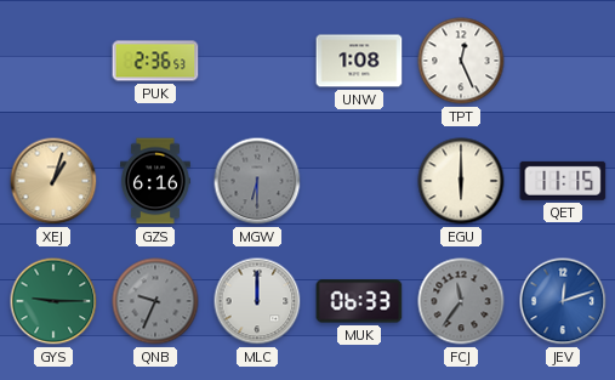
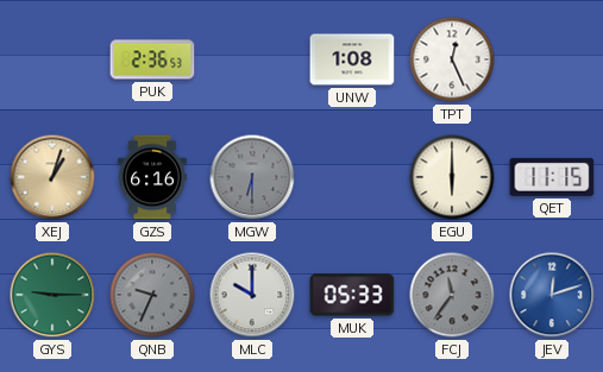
MLC: 12:00 -> 10:00
MUK: 06:33 -> 05:33
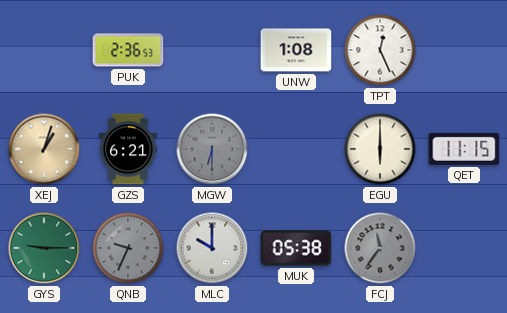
GZS: 6:16 -> 6:21
MUK: 05:33 -> 05:38
JEV: 12:12 -> none
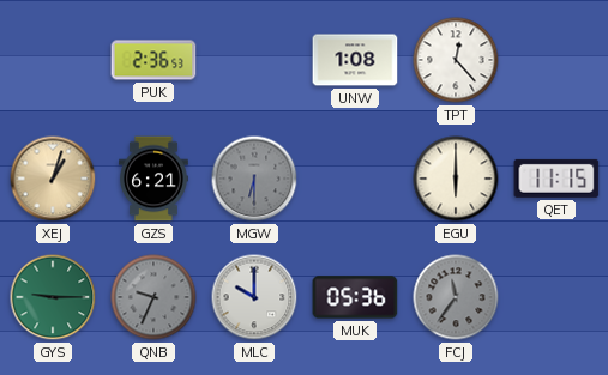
TPT: 12:26 -> 12:23
MUK: 05:38 -> 05:36
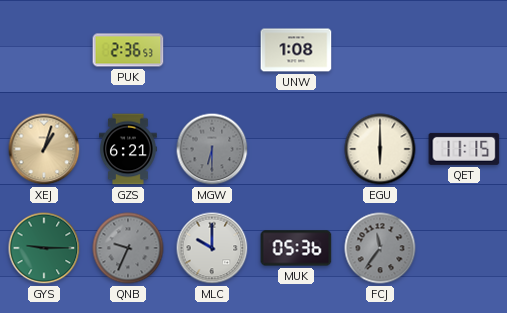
TPT: 12:23 -> none
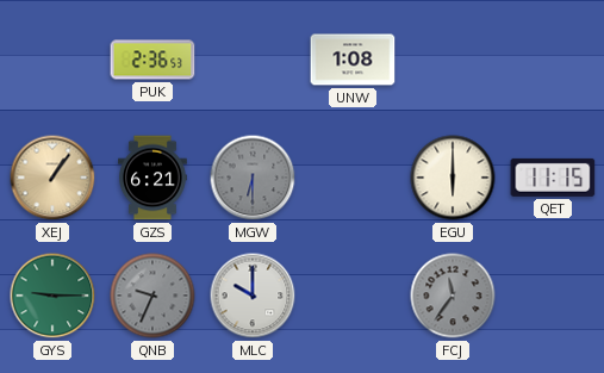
XEJ: 1:03 -> 1:06
MUK: 05:36 -> none
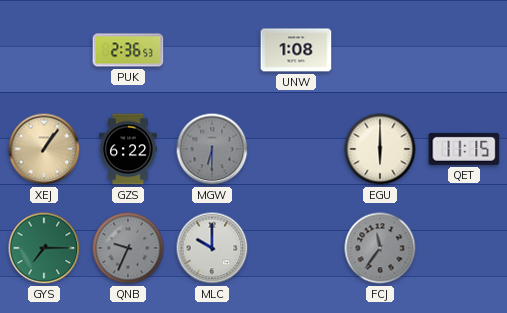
GZS: 6:21 -> 6:22
GYS: 9:15 -> 7:15
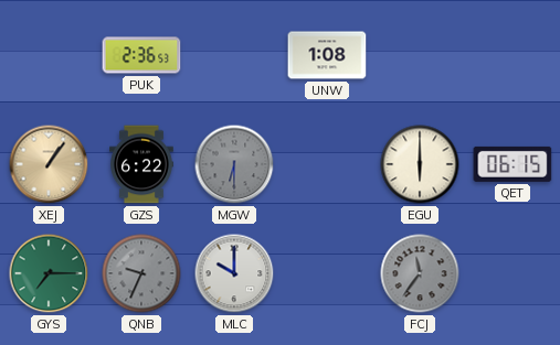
QET: 11:15 -> 06:15
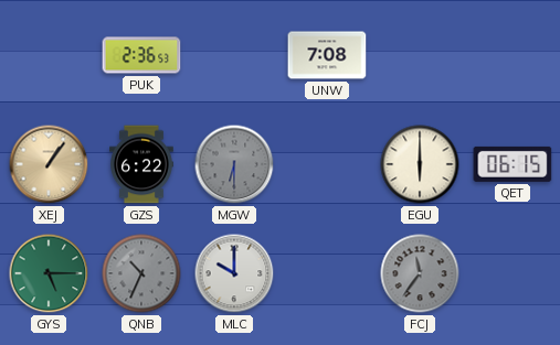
UNW: 1:08 -> 7:08
GYS: 7:15 -> 5:15
QNB: 9:34 -> 10:34
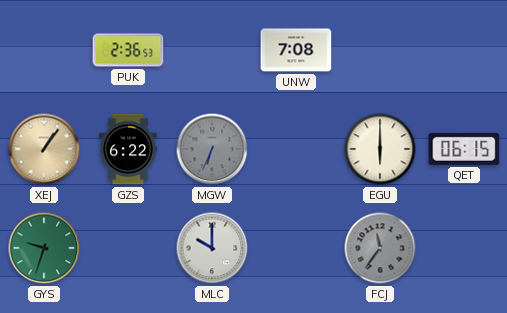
MGW: 6:30 -> 6:34
GYS: 5:15 -> 9:33
QNB: 10:34 -> none
